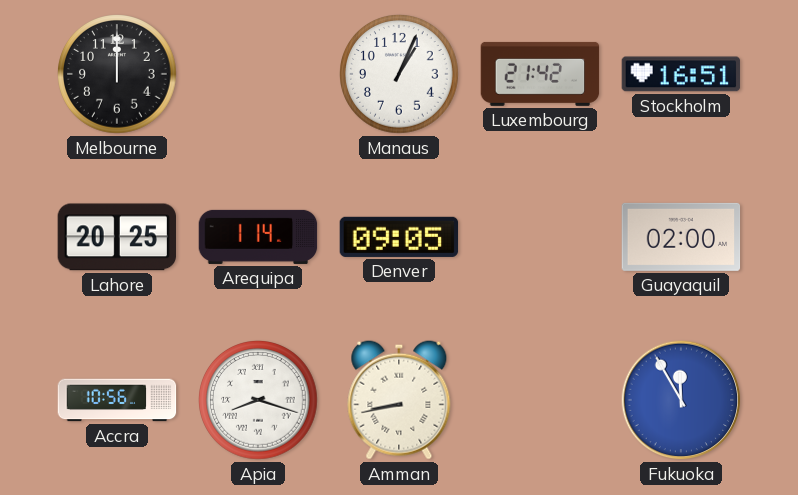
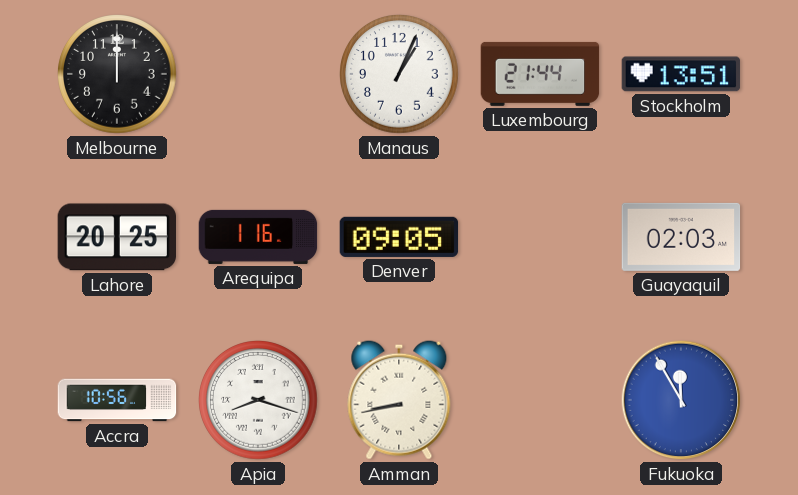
Luxembourg: 21:42 -> 21:44
Stockholm: 16:51 -> 13:51
Arequipa: 1:14 -> 1:16
Guayaquil: 02:00 -> 02:03
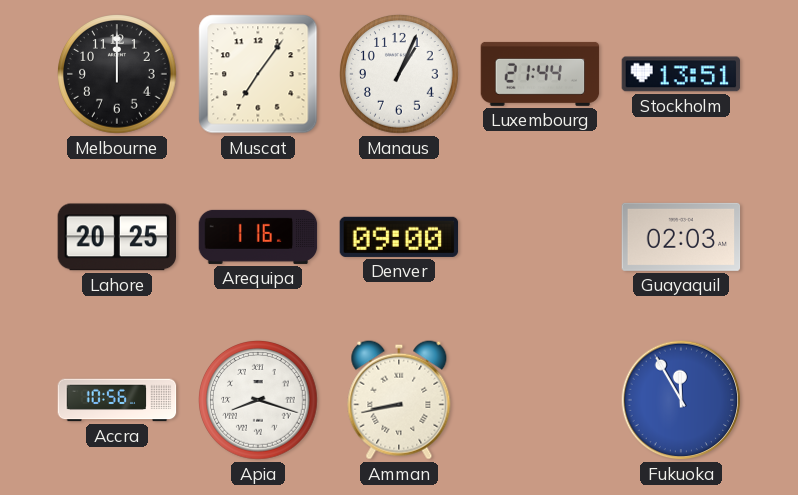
Muscat: none -> 7:06
Denver: 09:05 -> 09:00
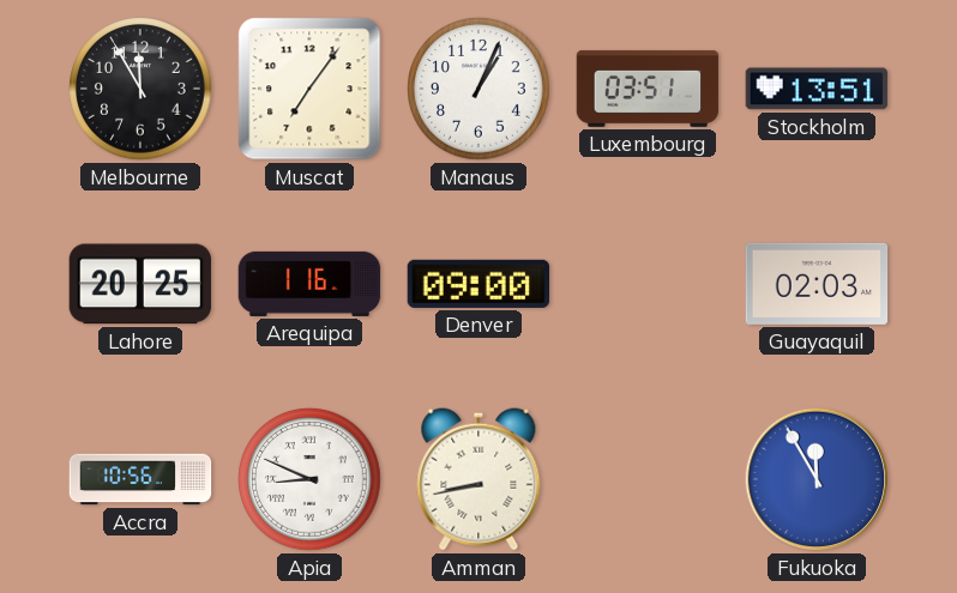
Melbourne: 12:00 -> 11:55
Luxembourg: 21:44 -> 03:51
Apia: 8:18 -> 8:49
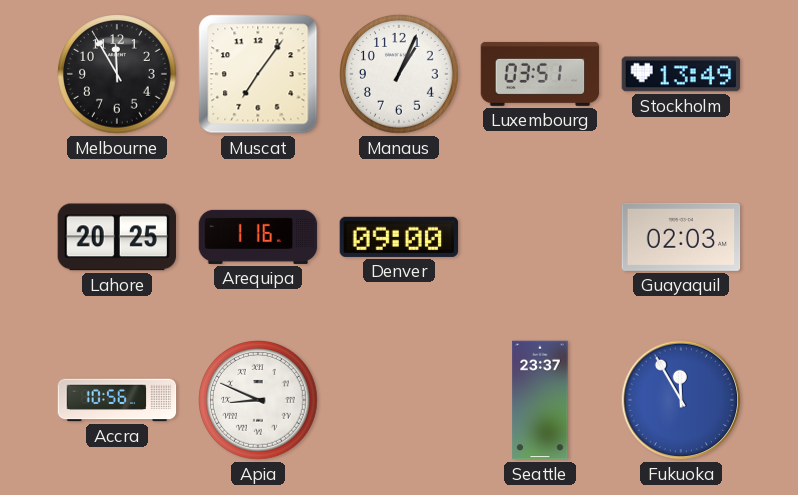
Stockholm: 13:51 -> 13:49
Amman: 8:43 -> none
Seattle: none -> 23:37
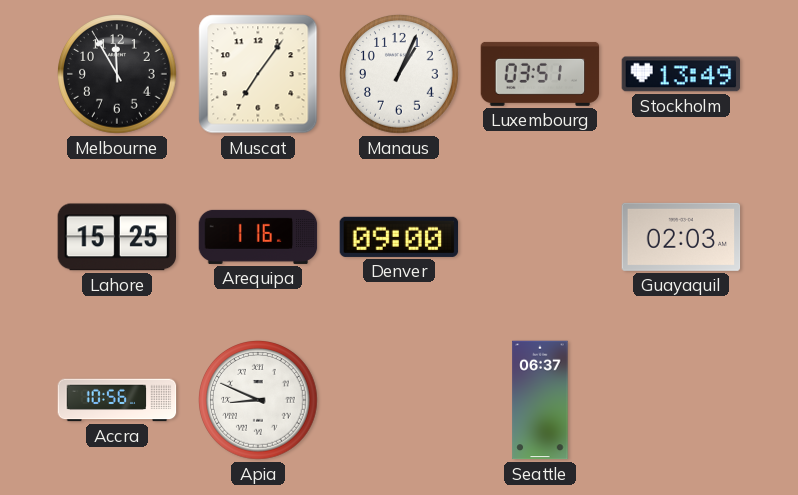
Lahore: 20:25 -> 15:25
Seattle: 23:37 -> 06:37
Fukuoka: 11:55 -> none
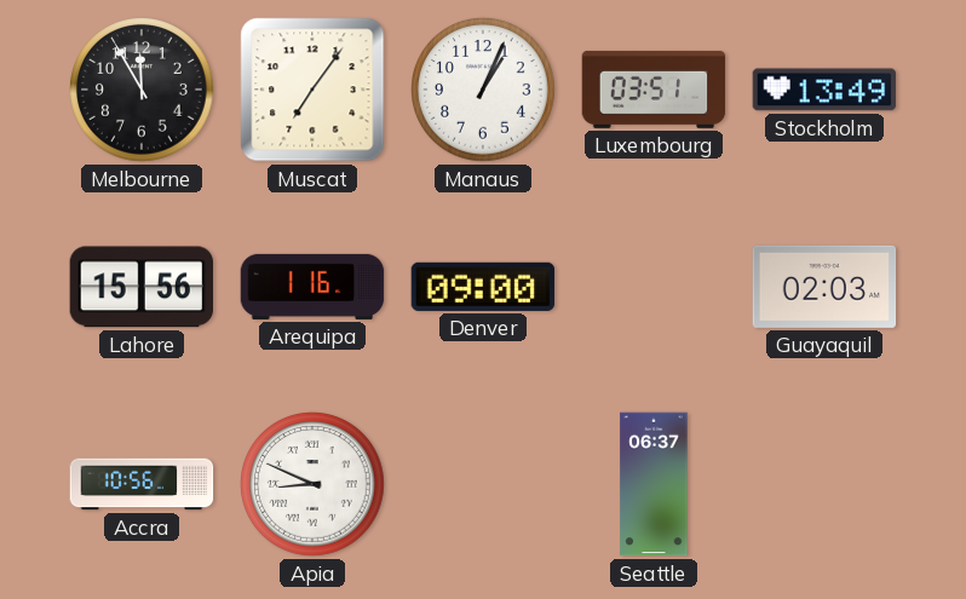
Lahore: 15:25 -> 15:56
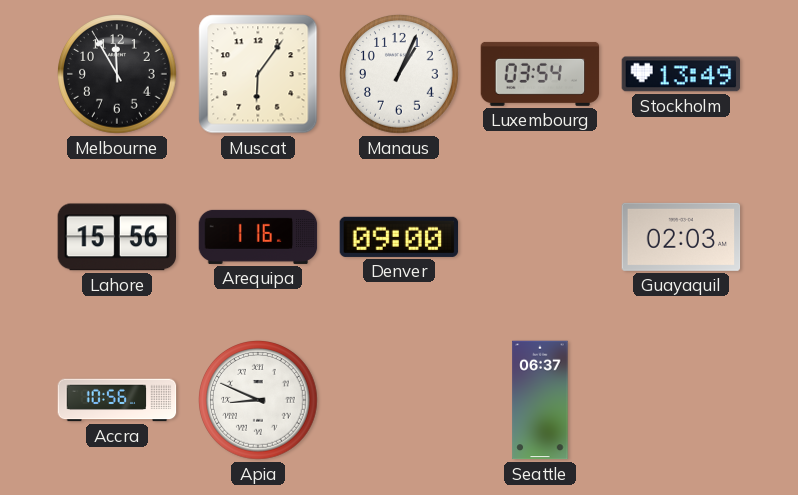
Muscat: 7:06 -> 6:06
Luxembourg: 03:51 -> 03:54
